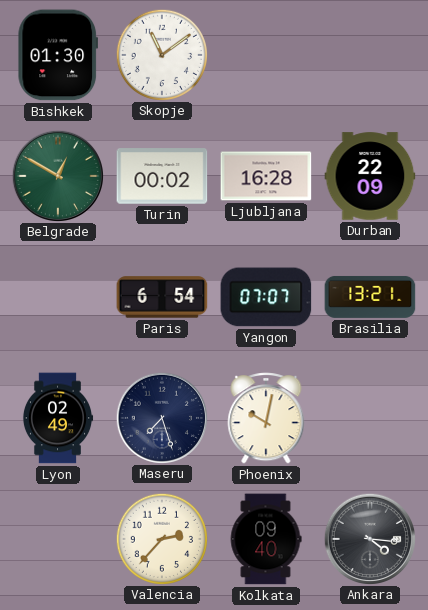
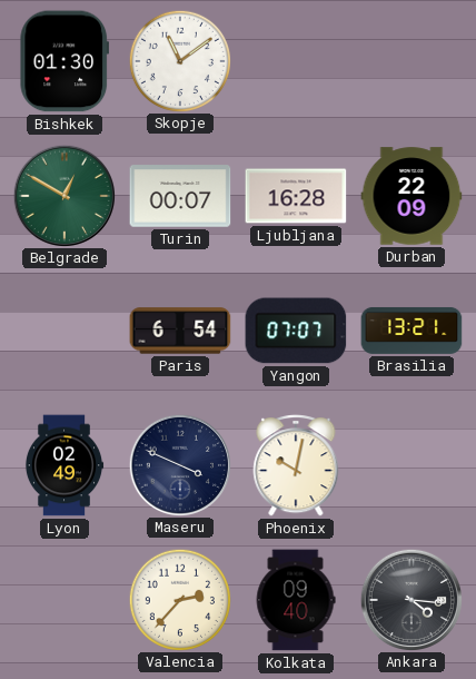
Turin: 00:02 -> 00:07
Maseru: 7:27 -> 3:49
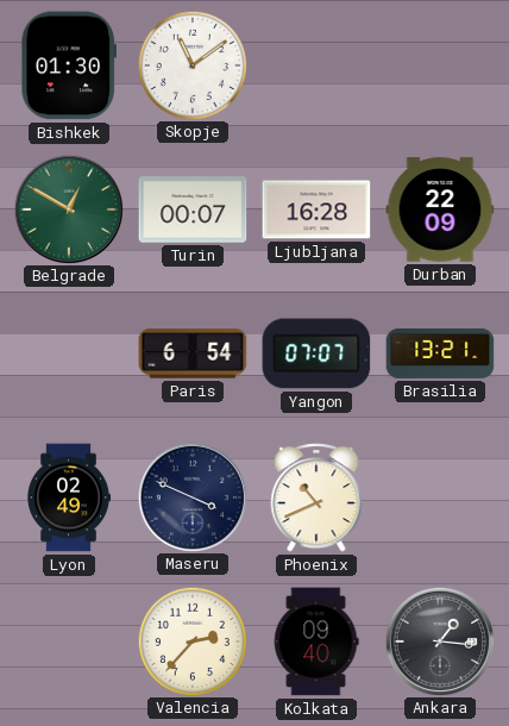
Phoenix: 10:02 -> 10:41
Ankara: 4:16 -> 1:16
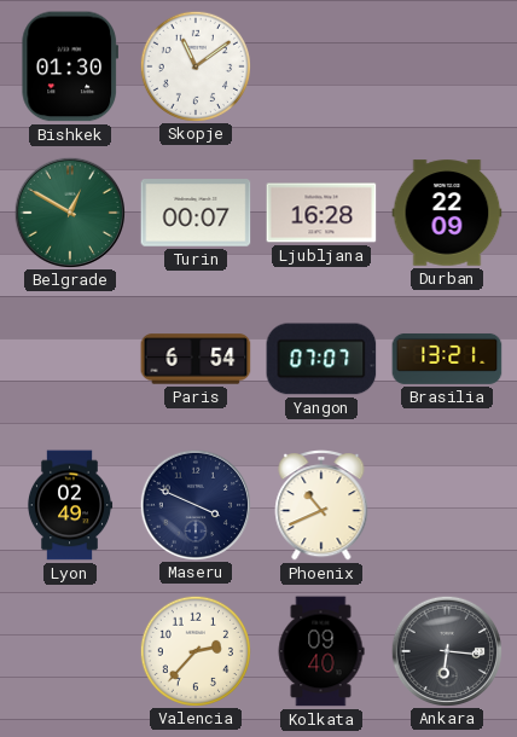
Ankara: 1:16 -> 6:16
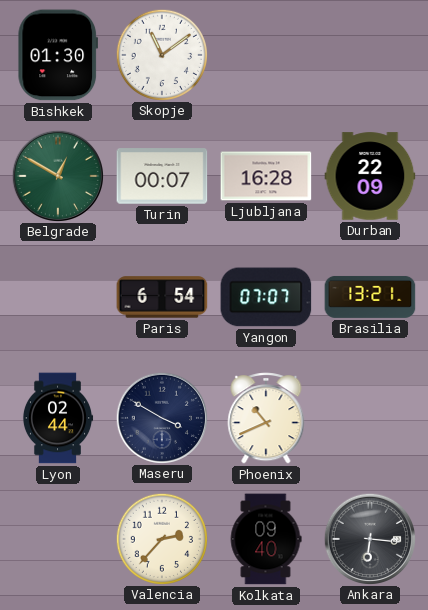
Lyon: 02:49 -> 02:44
Maseru: 3:49 -> 3:50
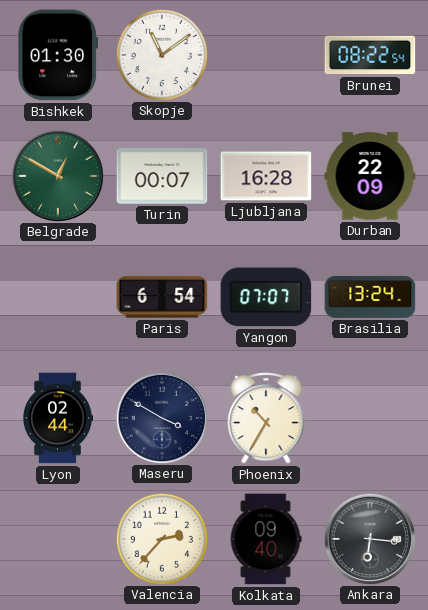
Brunei: none -> 08:22
Brasilia: 13:21 -> 13:24
Phoenix: 10:41 -> 10:35
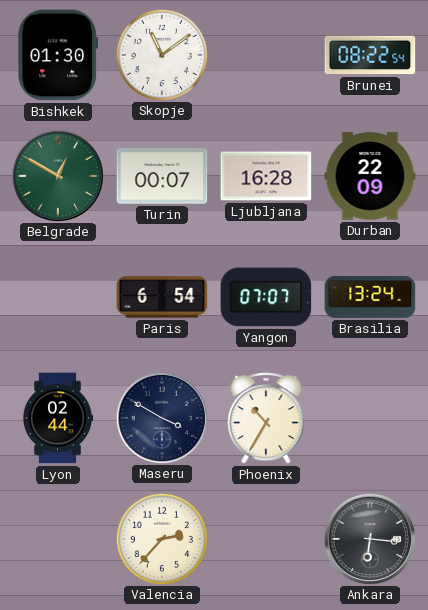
Kolkata: 09:40 -> none
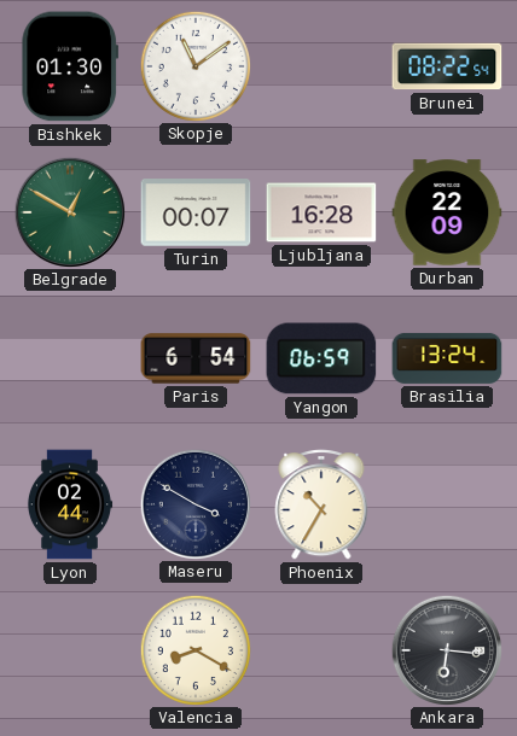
Yangon: 07:07 -> 06:59
Valencia: 2:37 -> 8:20
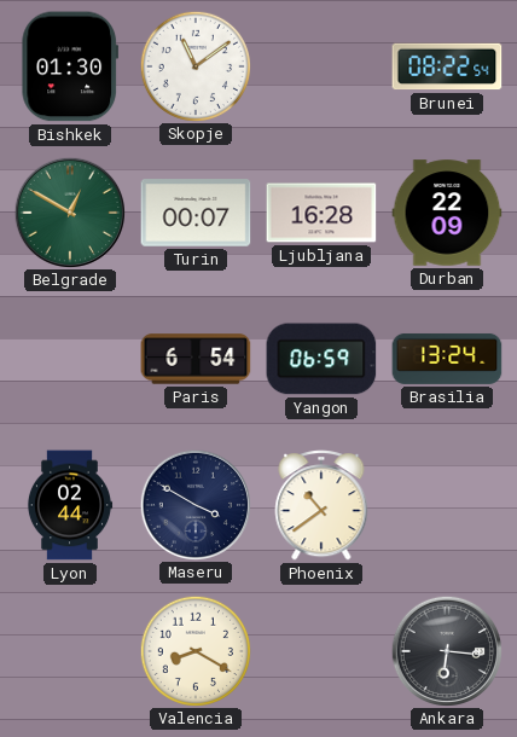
Phoenix: 10:35 -> 10:39
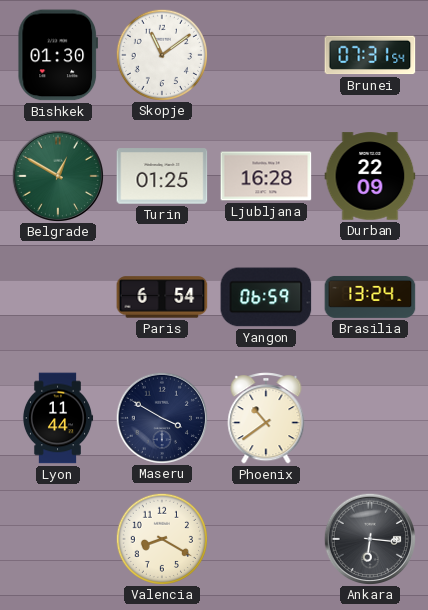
Brunei: 08:22 -> 07:31
Turin: 00:07 -> 01:25
Lyon: 02:44 -> 11:44
